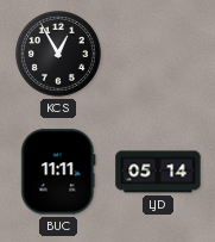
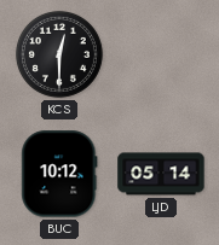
KCS: 12:55 -> 12:30
BUC: 11:11 -> 10:12
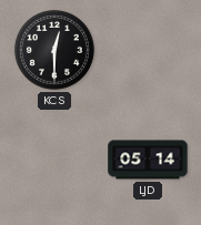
BUC: 10:12 -> none
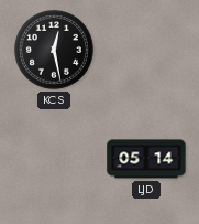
KCS: 12:30 -> 12:28
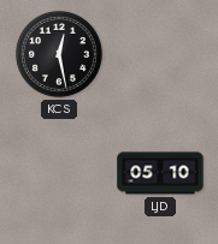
LJD: 05:14 -> 05:10
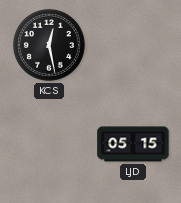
LJD: 05:10 -> 05:15
